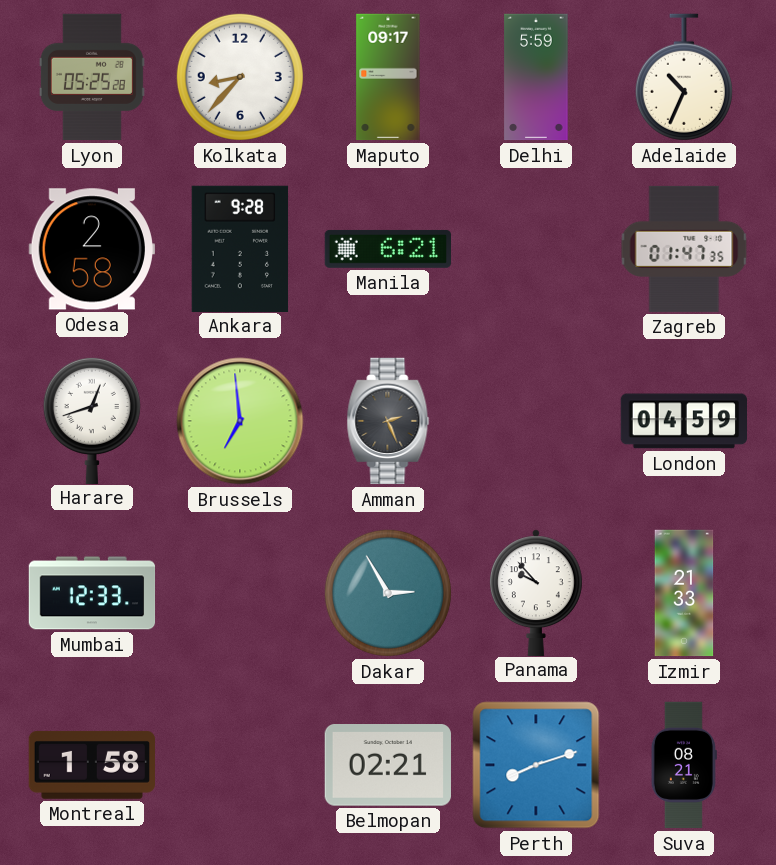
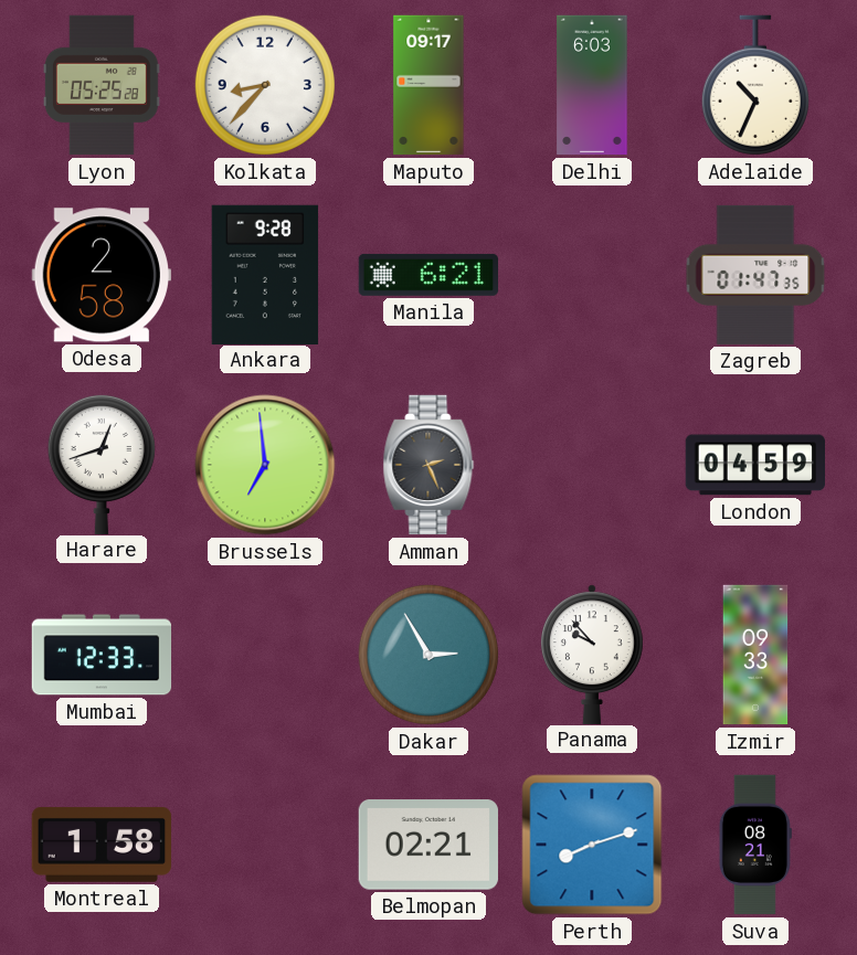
Delhi: 5:59 -> 6:03
Izmir: 21:33 -> 09:33
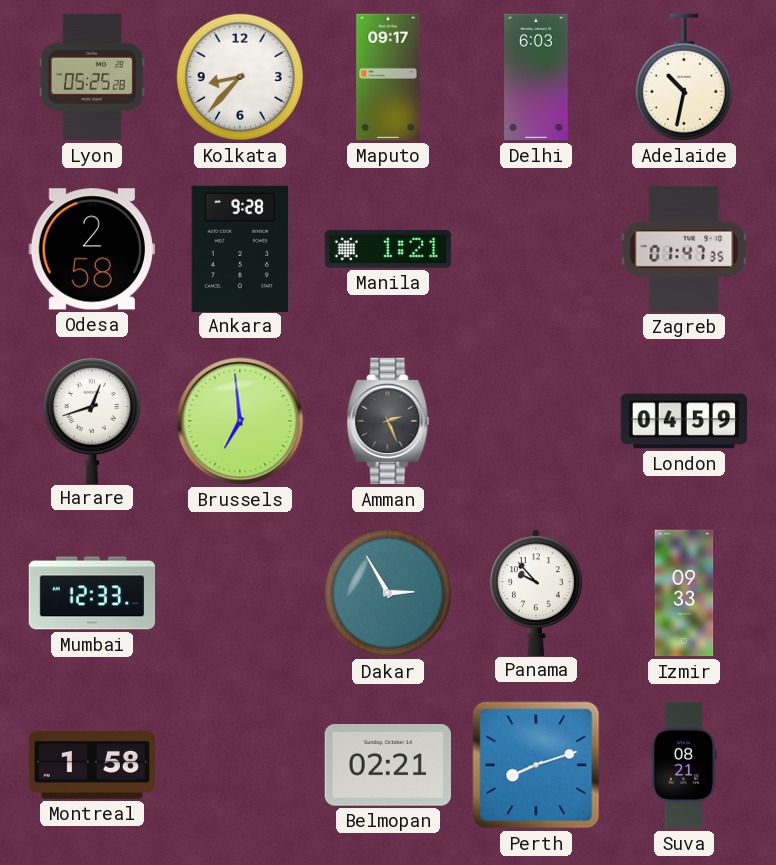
Adelaide: 10:34 -> 10:32
Manila: 6:21 -> 1:21
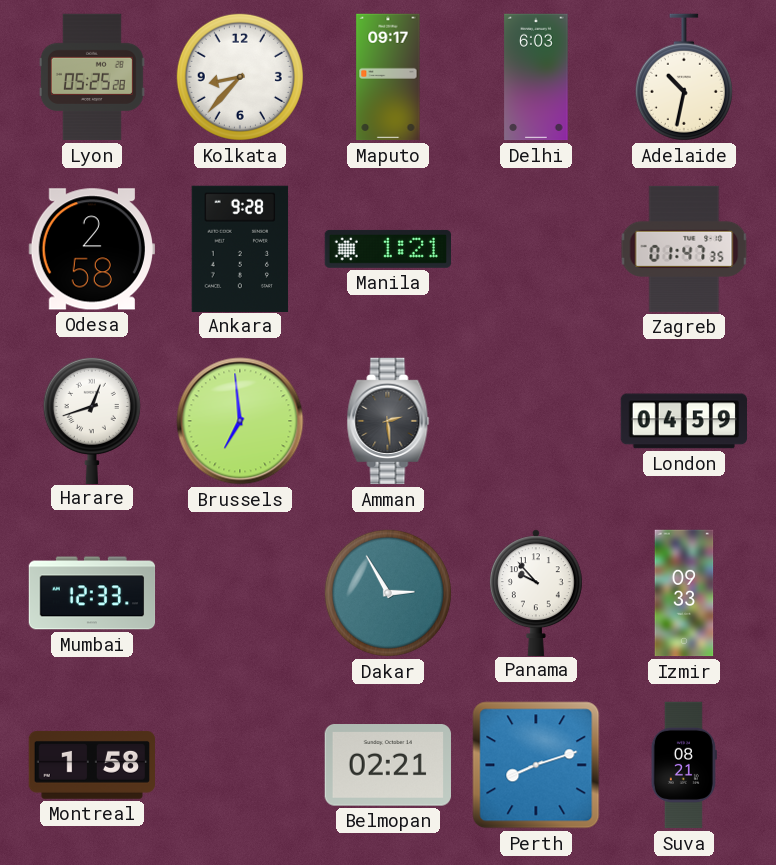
Amman: 2:26 -> 2:29
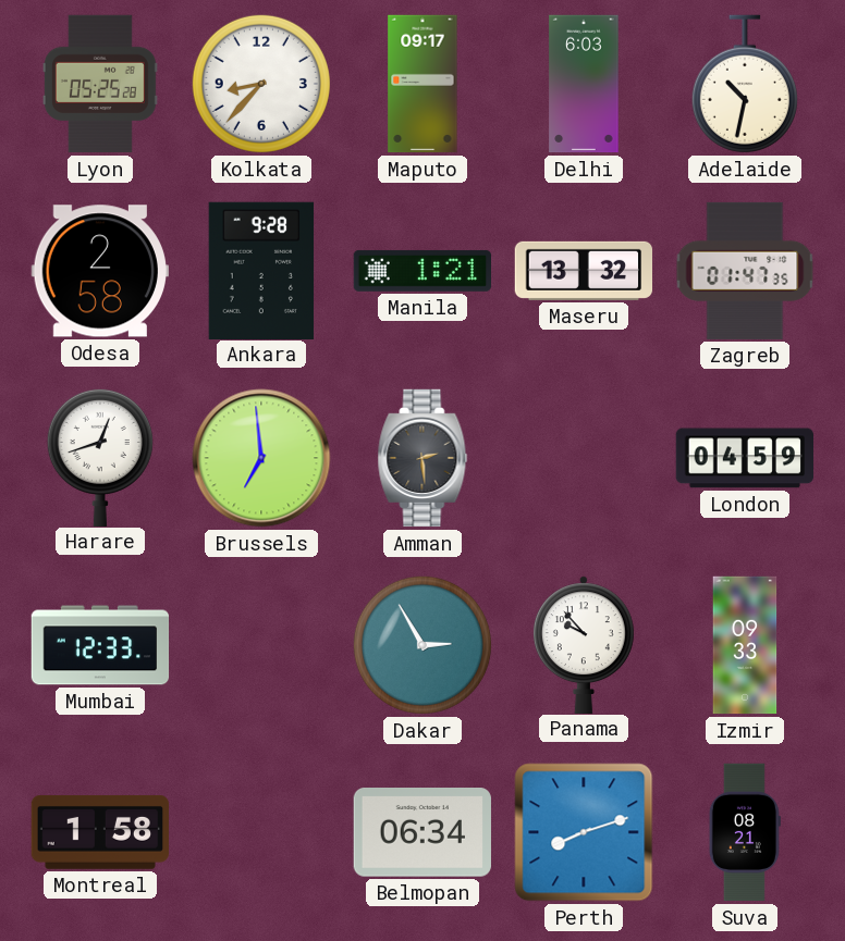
Maseru: none -> 13:32
Belmopan: 02:21 -> 06:34
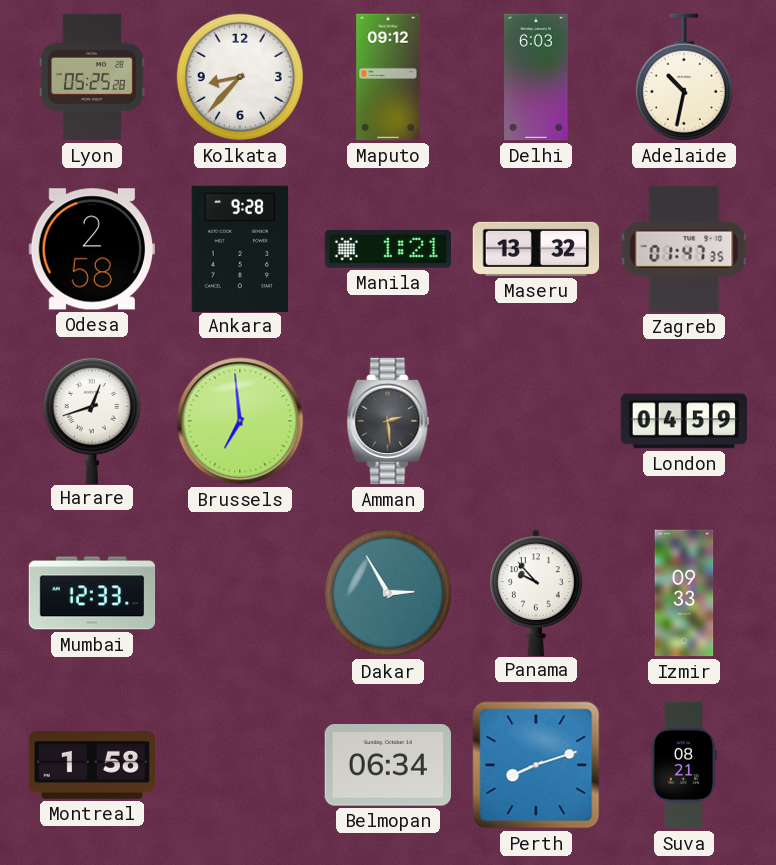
Maputo: 09:17 -> 09:12
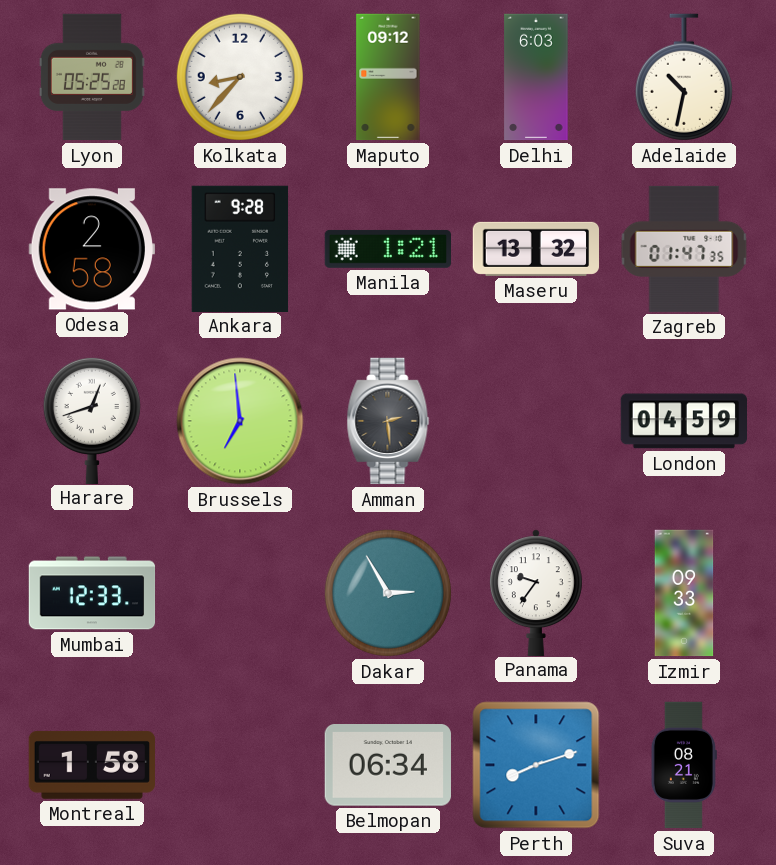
Panama: 9:53 -> 9:36
